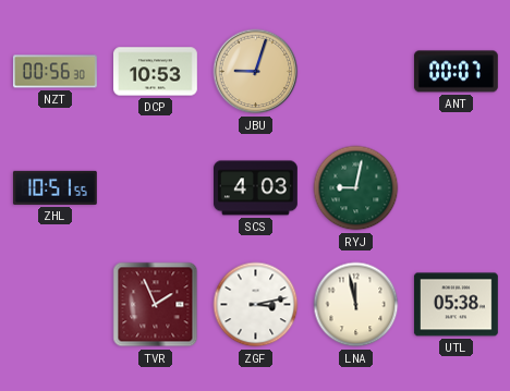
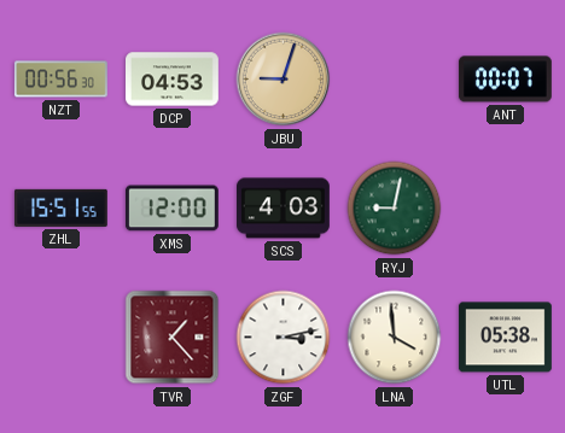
DCP: 10:53 -> 04:53
ZHL: 10:51 -> 15:51
XMS: none -> 12:00
TVR: 1:56 -> 1:23
LNA: 11:58 -> 3:59
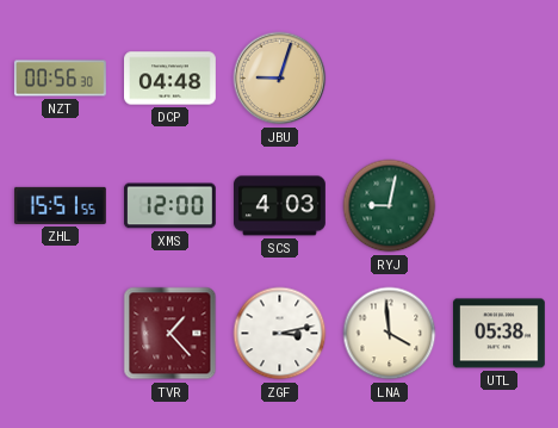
DCP: 04:53 -> 04:48
ANT: 00:07 -> none
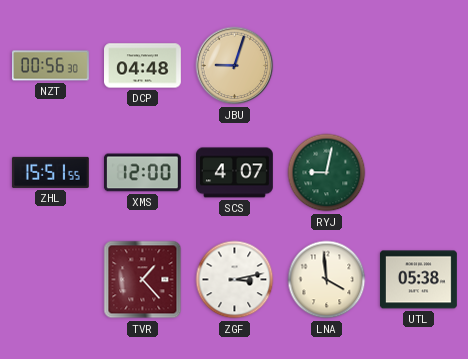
SCS: 4:03 -> 4:07
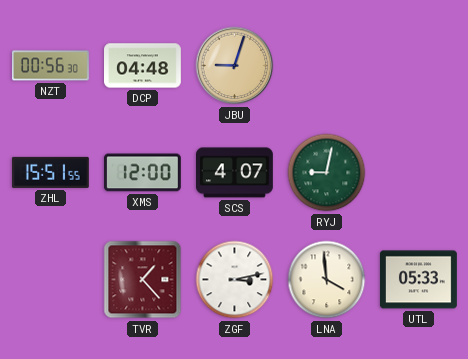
UTL: 05:38 -> 05:33
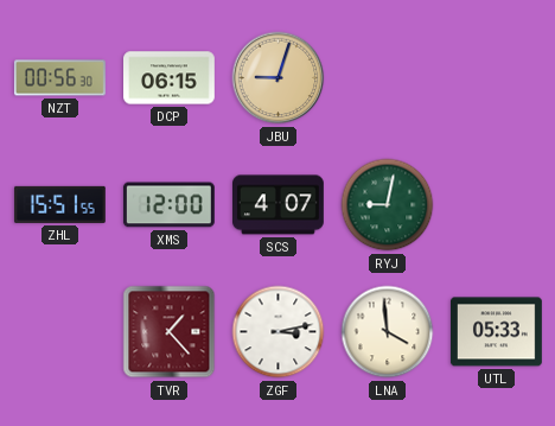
DCP: 04:48 -> 06:15
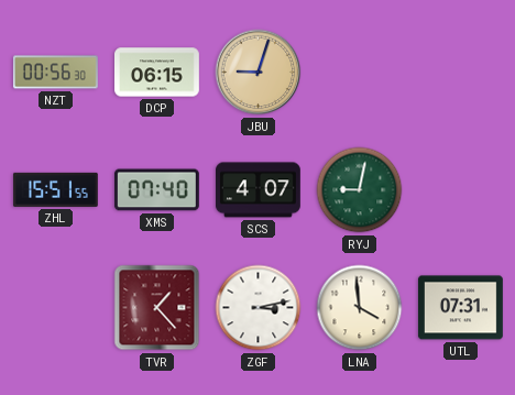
XMS: 12:00 -> 07:40
UTL: 05:33 -> 07:31
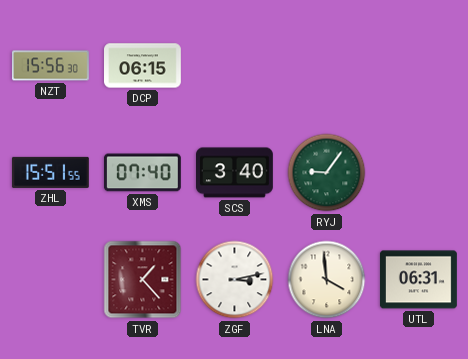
NZT: 00:56 -> 15:56
JBU: 9:03 -> none
SCS: 4:07 -> 3:40
RYJ: 9:02 -> 9:06
UTL: 07:31 -> 06:31
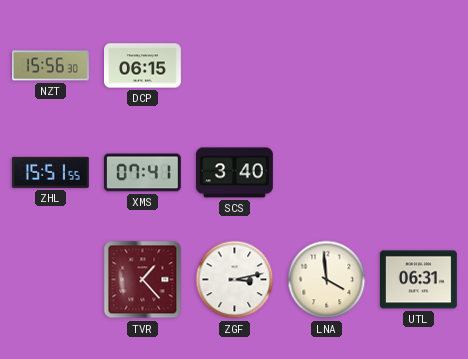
XMS: 07:40 -> 07:41
RYJ: 9:06 -> none
